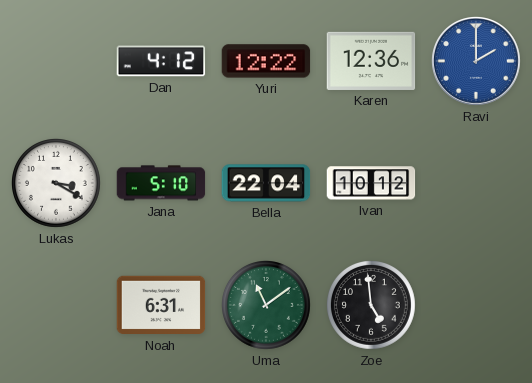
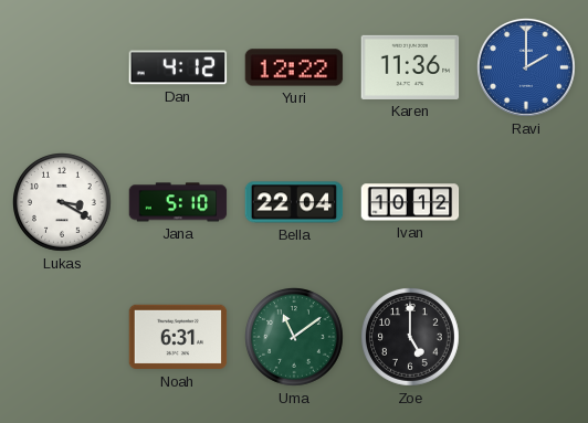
Karen: 12:36 -> 11:36
Zoe: 4:59 -> 5:00
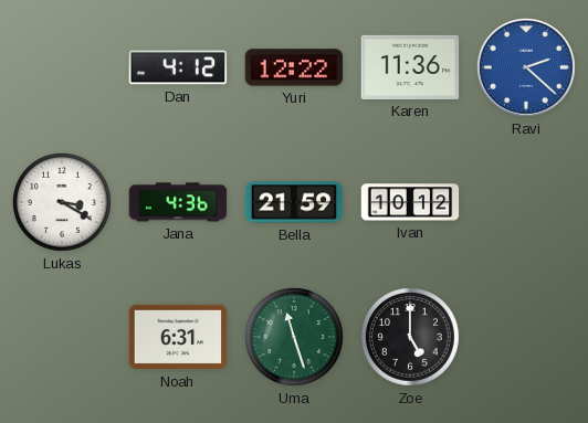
Ravi: 2:00 -> 2:22
Jana: 5:10 -> 4:36
Bella: 22:04 -> 21:59
Uma: 11:09 -> 11:27
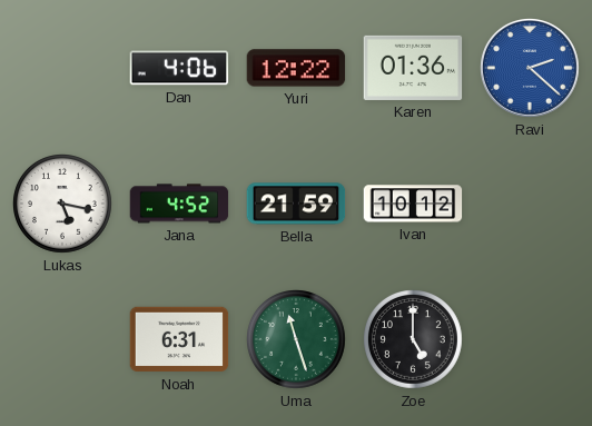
Dan: 4:12 -> 4:06
Karen: 11:36 -> 01:36
Lukas: 3:20 -> 5:17
Jana: 4:36 -> 4:52
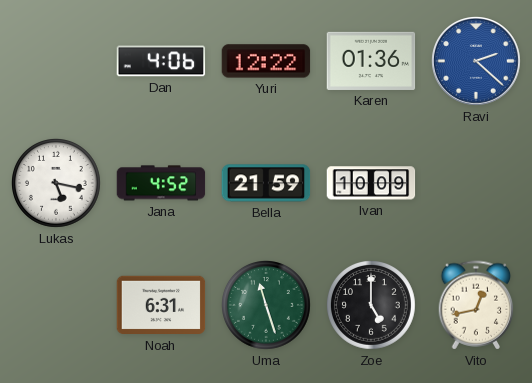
Ivan: 10:12 -> 10:09
Vito: none -> 12:43
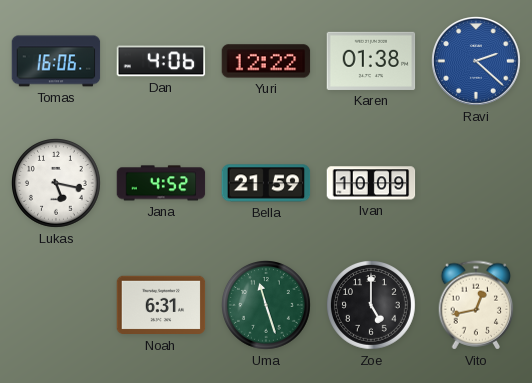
Tomas: none -> 16:06
Karen: 01:36 -> 01:38
